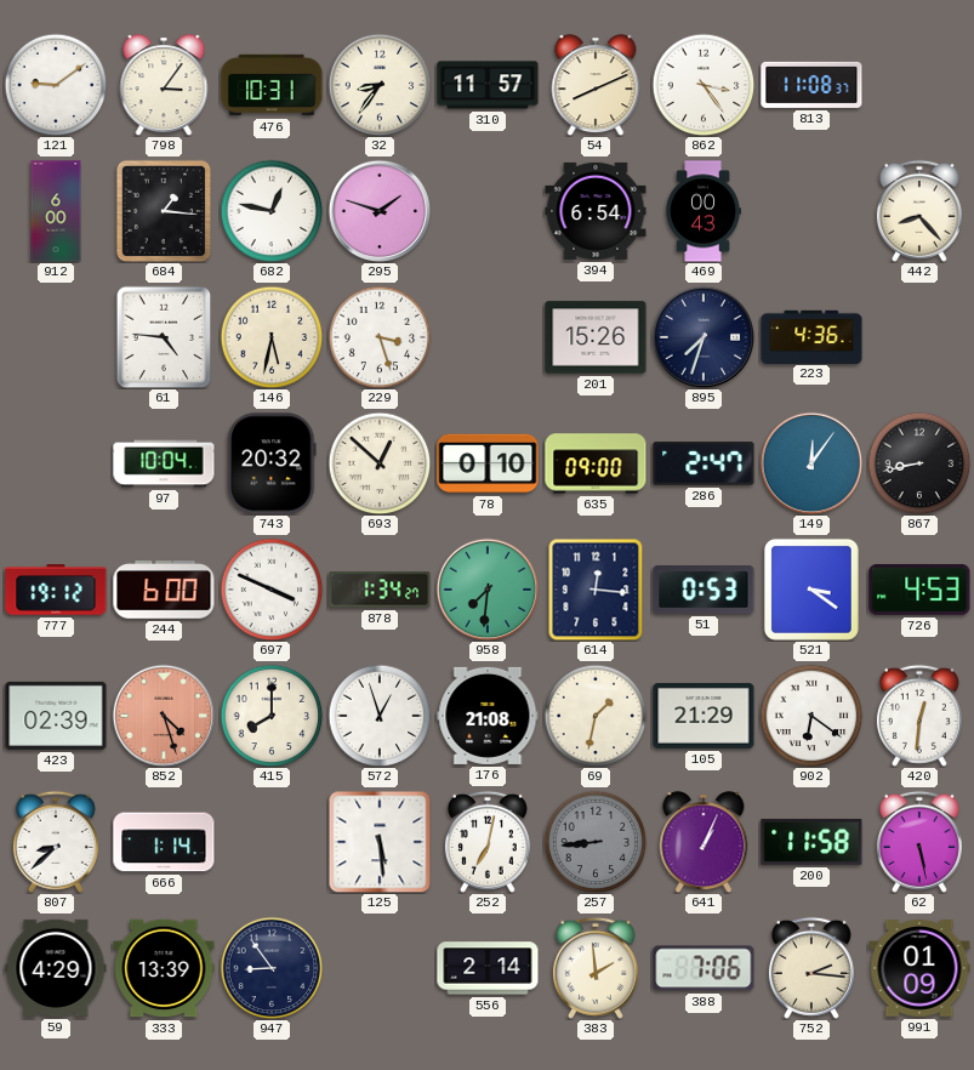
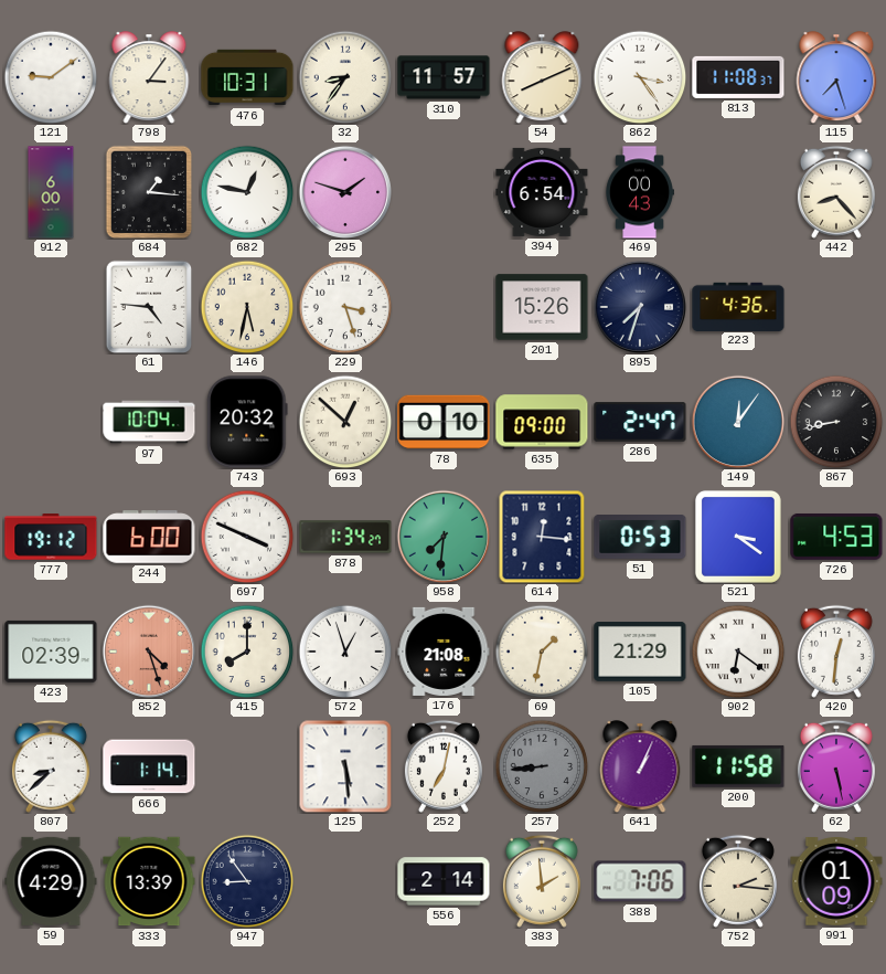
115: none -> 7:27
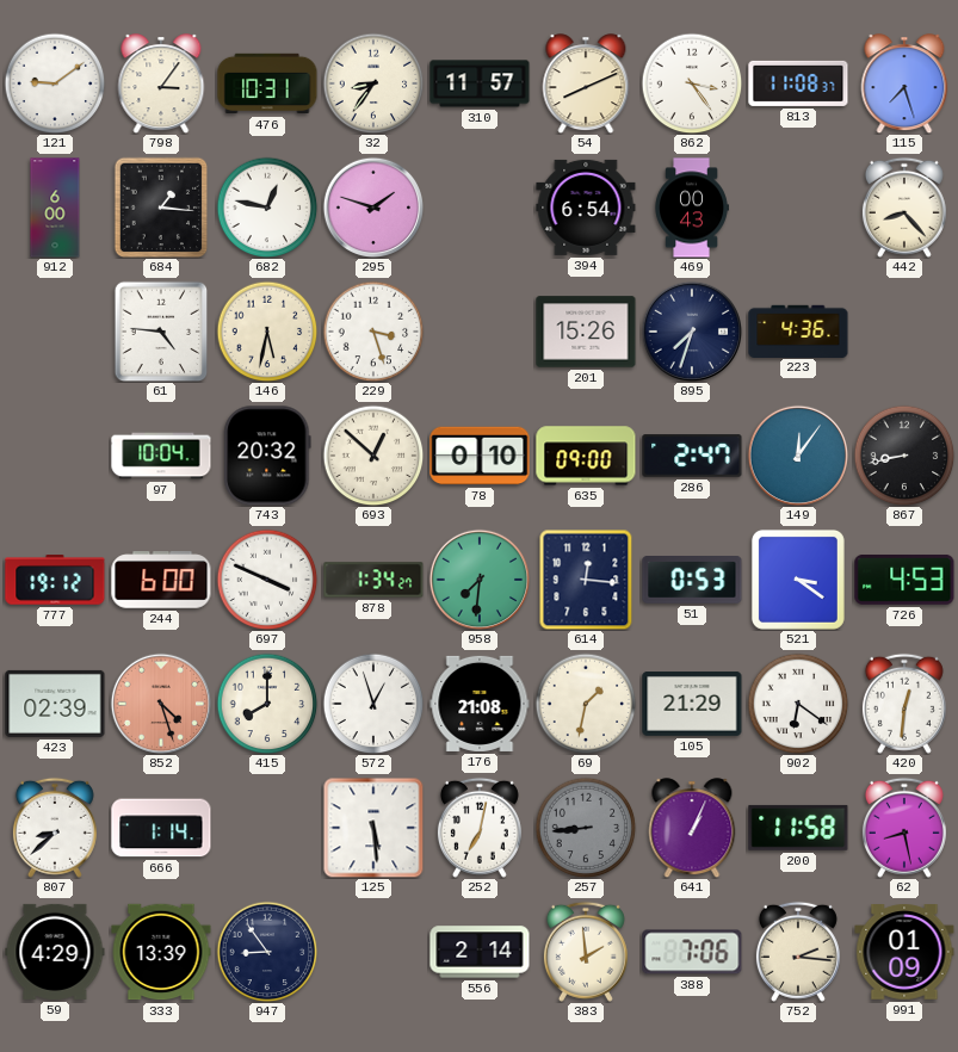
62: 5:28 -> 8:28
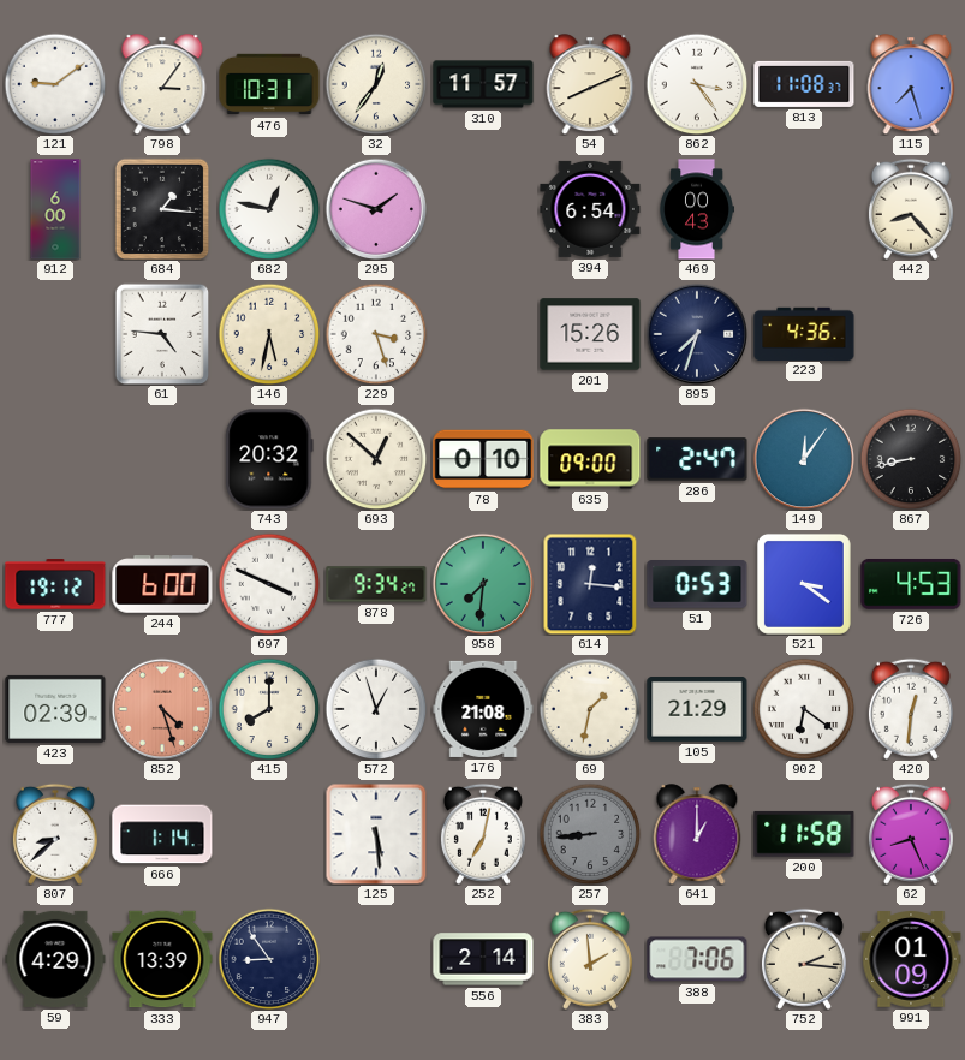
32: 8:36 -> 12:36
97: 10:04 -> none
878: 1:34 -> 9:34
641: 1:04 -> 1:00
62: 8:28 -> 8:26
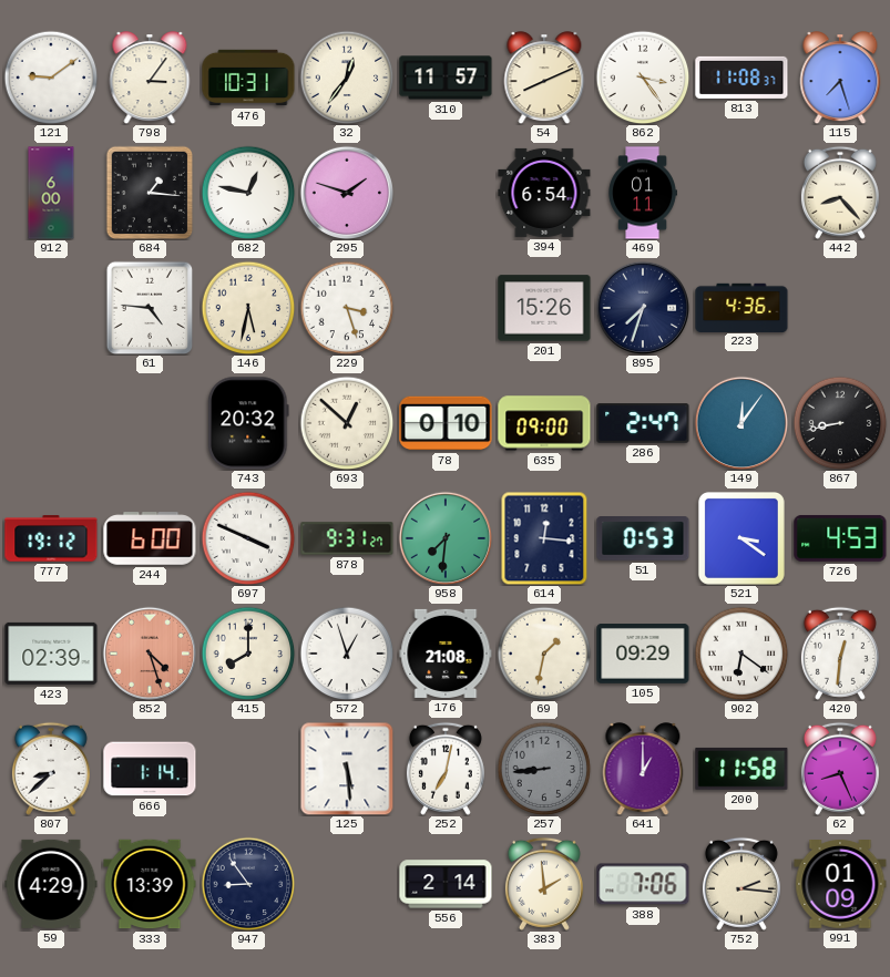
469: 00:43 -> 01:11
878: 9:34 -> 9:31
105: 21:29 -> 09:29
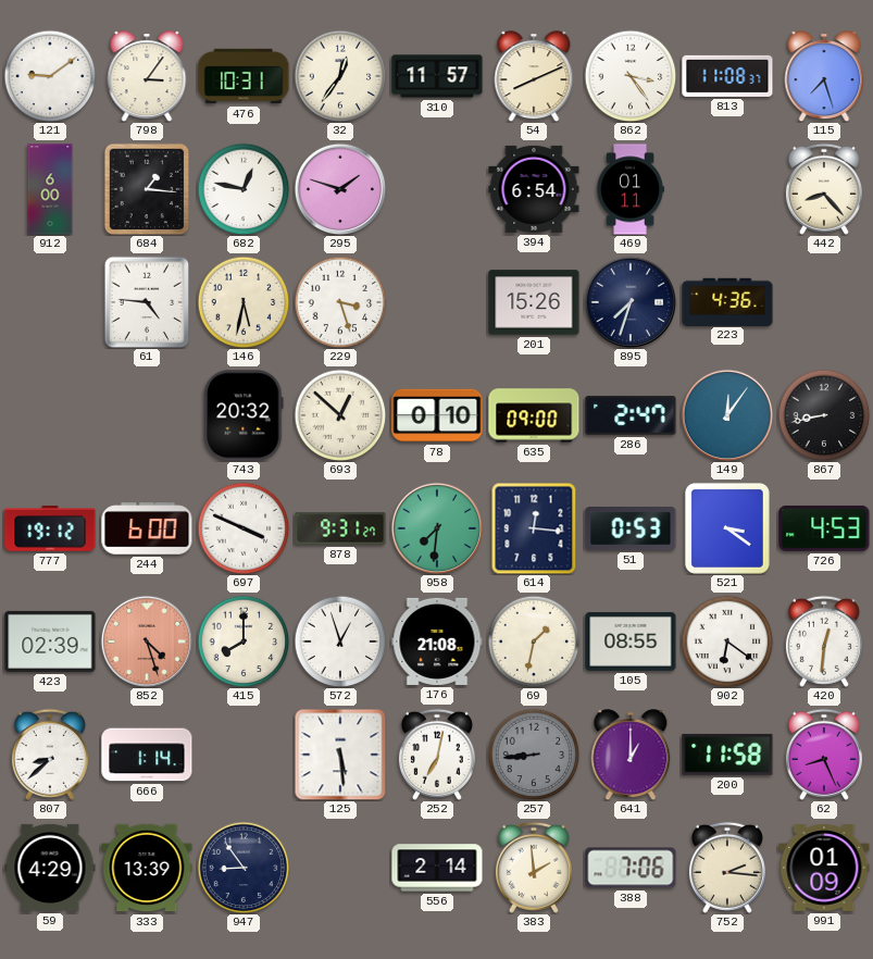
105: 09:29 -> 08:55
